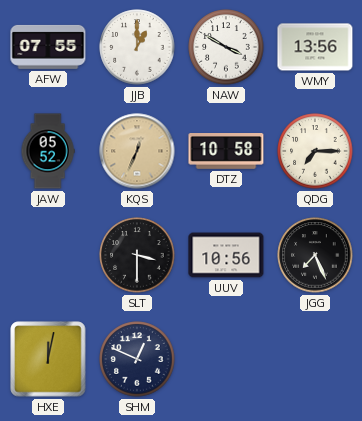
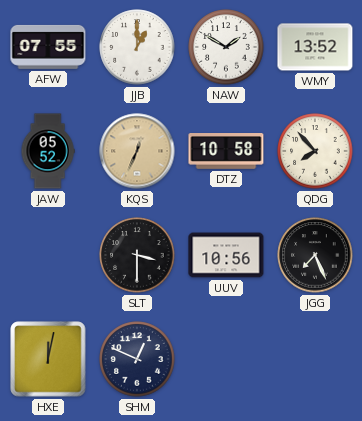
NAW: 3:50 -> 1:50
WMY: 13:56 -> 13:52
QDG: 7:15 -> 7:53
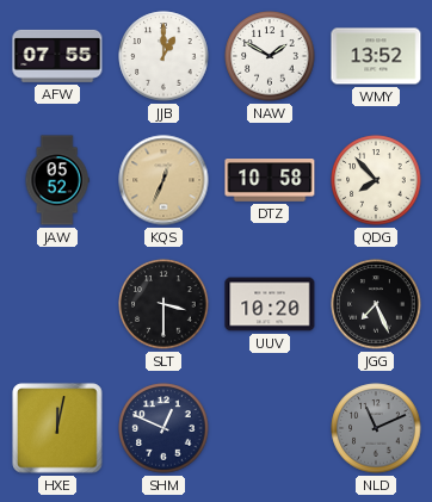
UUV: 10:56 -> 10:20
NLD: none -> 11:11
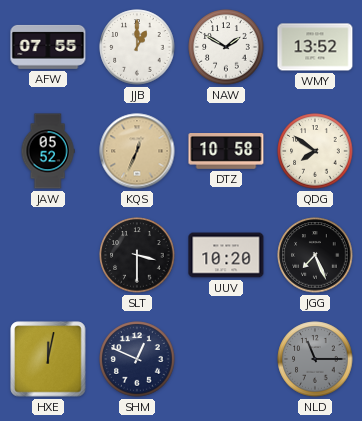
QDG: 7:53 -> 7:51
NLD: 11:11 -> 11:15
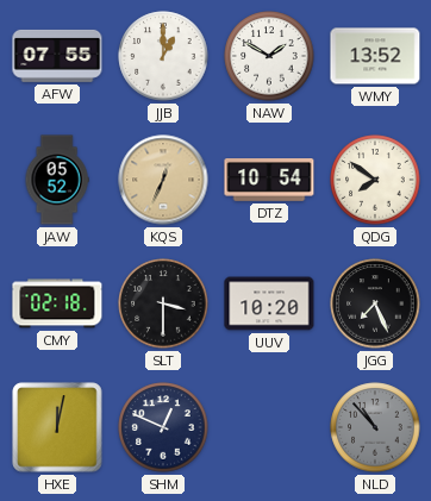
DTZ: 10:58 -> 10:54
CMY: none -> 02:18
NLD: 11:15 -> 10:53
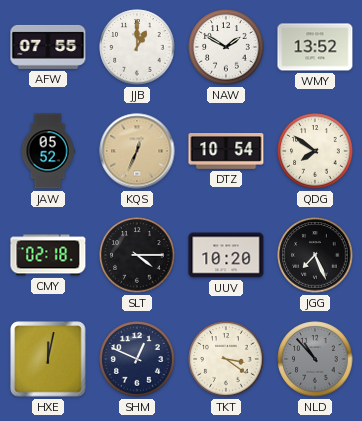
SLT: 3:30 -> 4:15
TKT: none -> 3:21
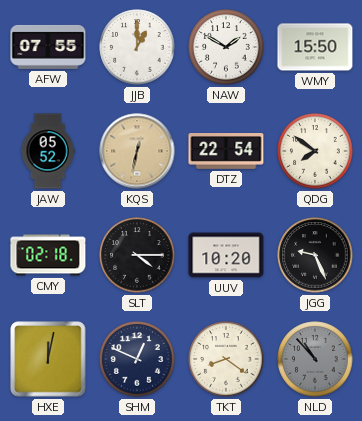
WMY: 13:52 -> 15:50
KQS: 12:34 -> 12:32
DTZ: 10:54 -> 22:54
JGG: 7:26 -> 9:26
TKT: 3:21 -> 8:21
